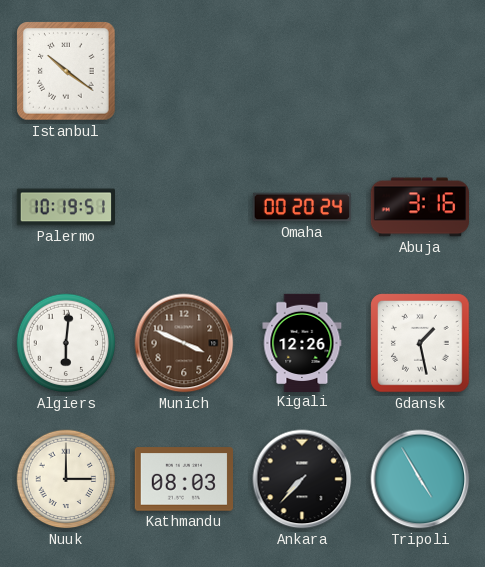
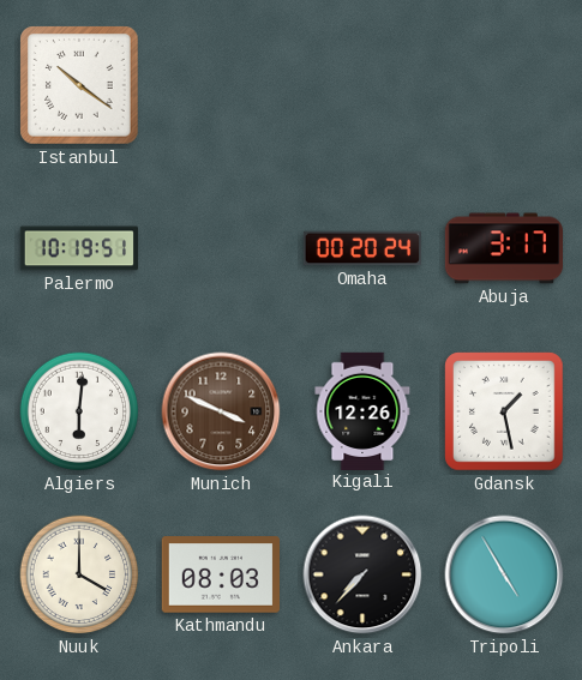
Abuja: 3:16 -> 3:17
Nuuk: 3:00 -> 4:00
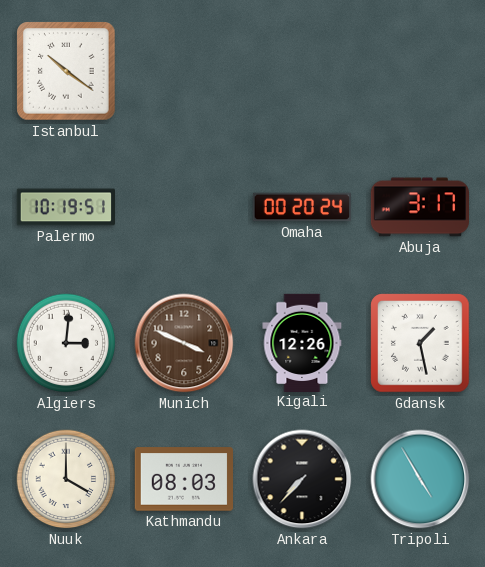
Algiers: 6:01 -> 3:01
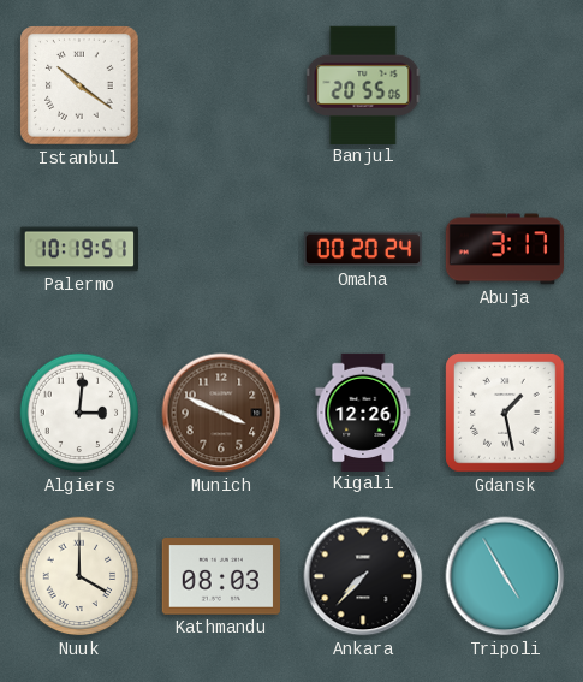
Banjul: none -> 20:55
